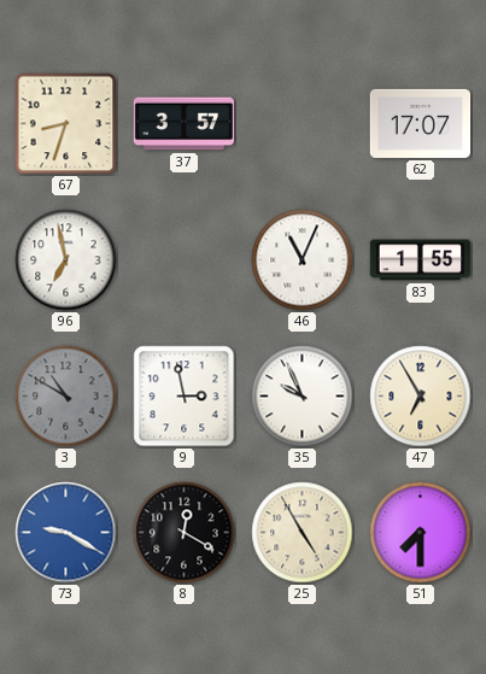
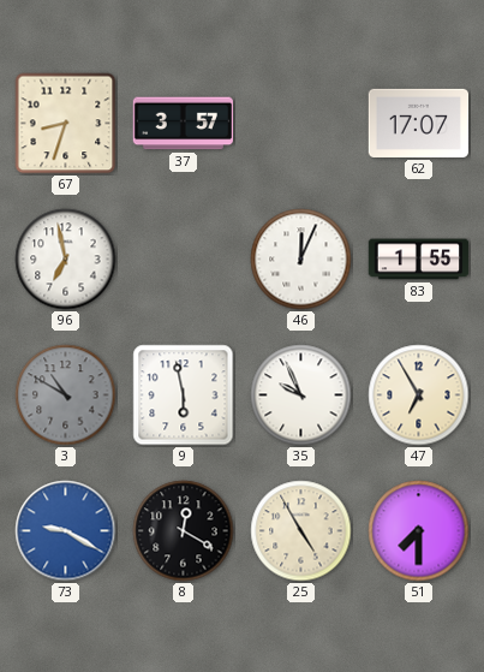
46: 11:04 -> 12:04
9: 2:58 -> 5:58
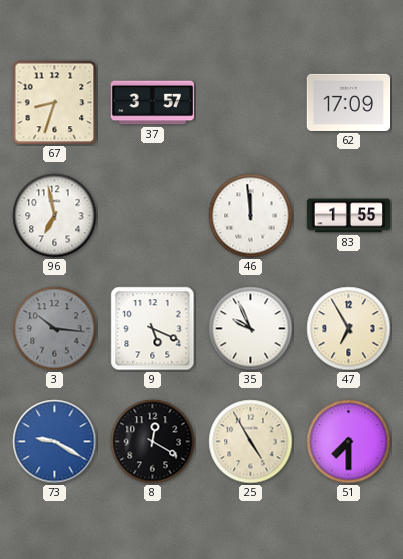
62: 17:07 -> 17:09
46: 12:04 -> 11:59
3: 10:50 -> 10:16
9: 5:58 -> 5:19
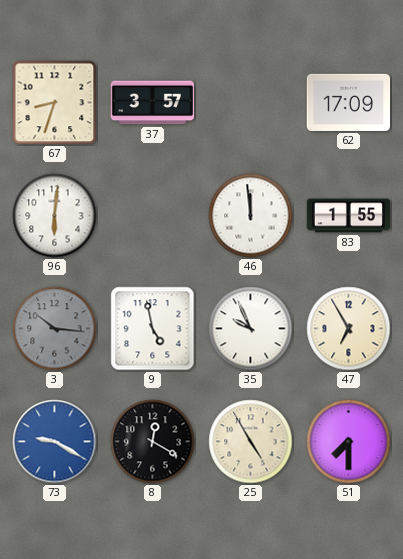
96: 6:58 -> 6:01
9: 5:19 -> 4:58
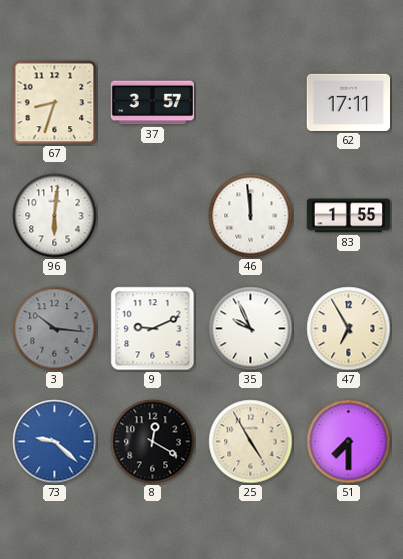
62: 17:09 -> 17:11
9: 4:58 -> 9:11
73: 9:20 -> 9:22
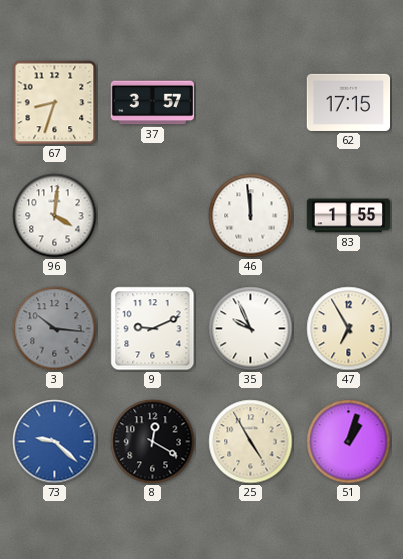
62: 17:11 -> 17:15
96: 6:01 -> 4:01
51: 7:30 -> 1:03
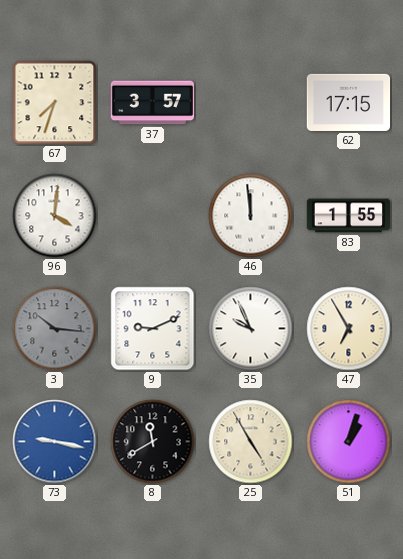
67: 8:33 -> 7:33
73: 9:22 -> 9:17
8: 12:20 -> 11:40
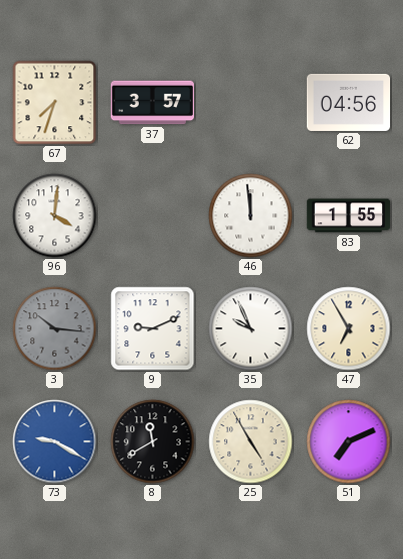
62: 17:15 -> 04:56
73: 9:17 -> 9:20
51: 1:03 -> 7:11
